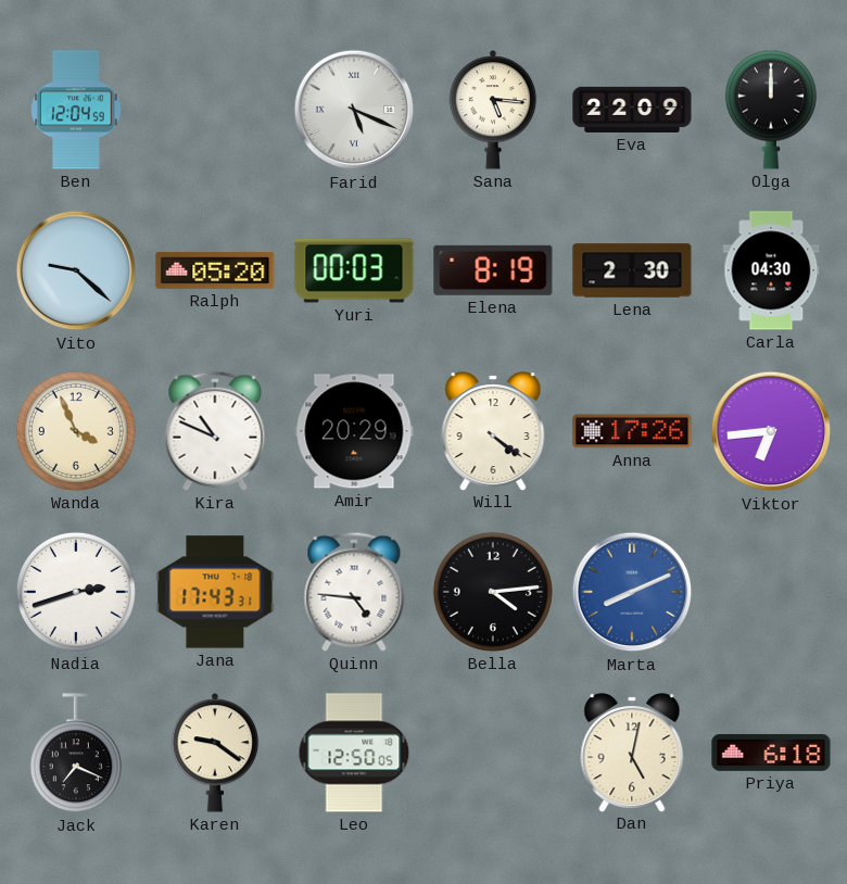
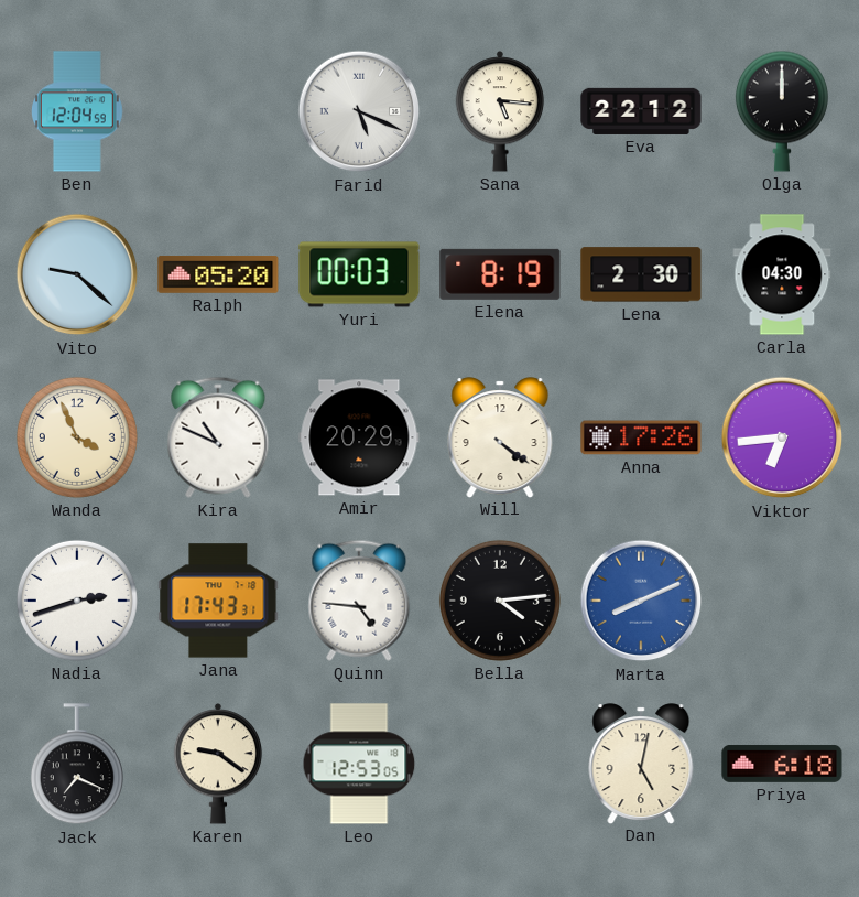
Eva: 22:09 -> 22:12
Leo: 12:50 -> 12:53
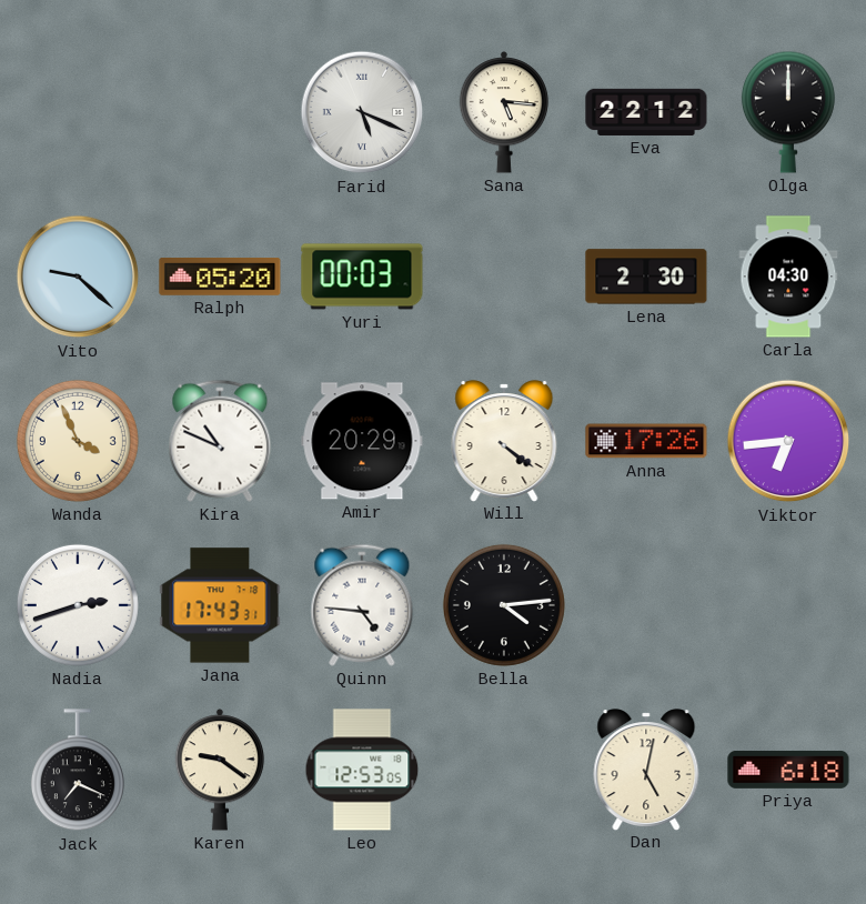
Ben: 12:04 -> none
Elena: 8:19 -> none
Marta: 8:11 -> none
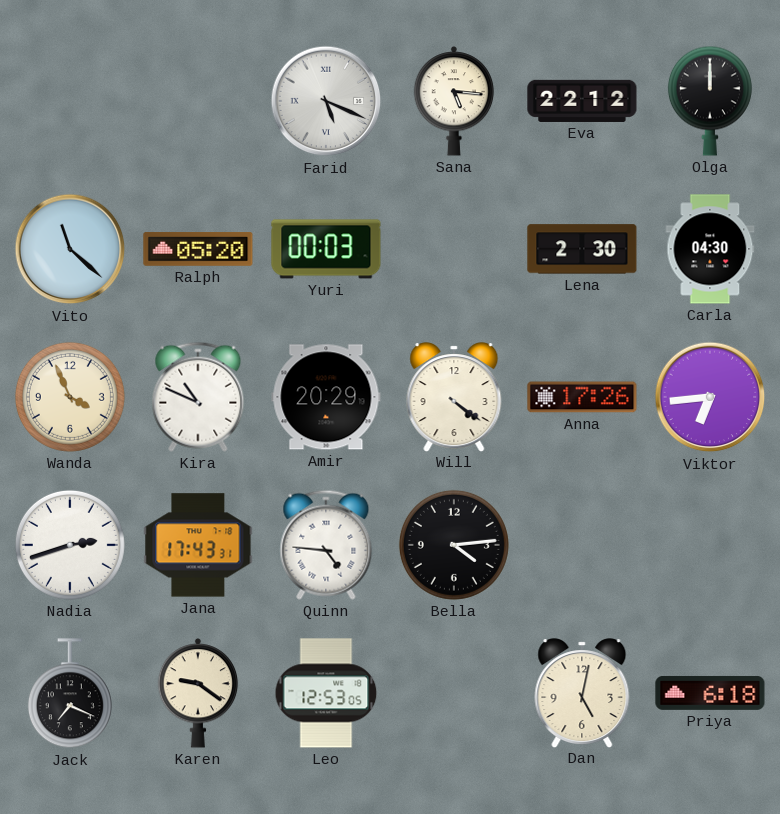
Vito: 9:22 -> 11:22
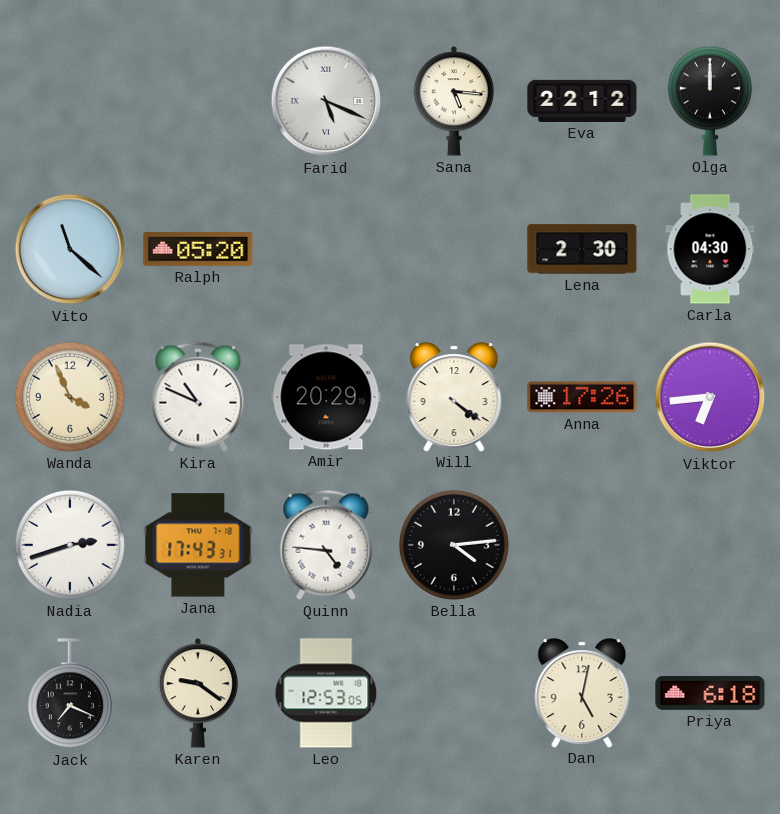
Yuri: 00:03 -> none
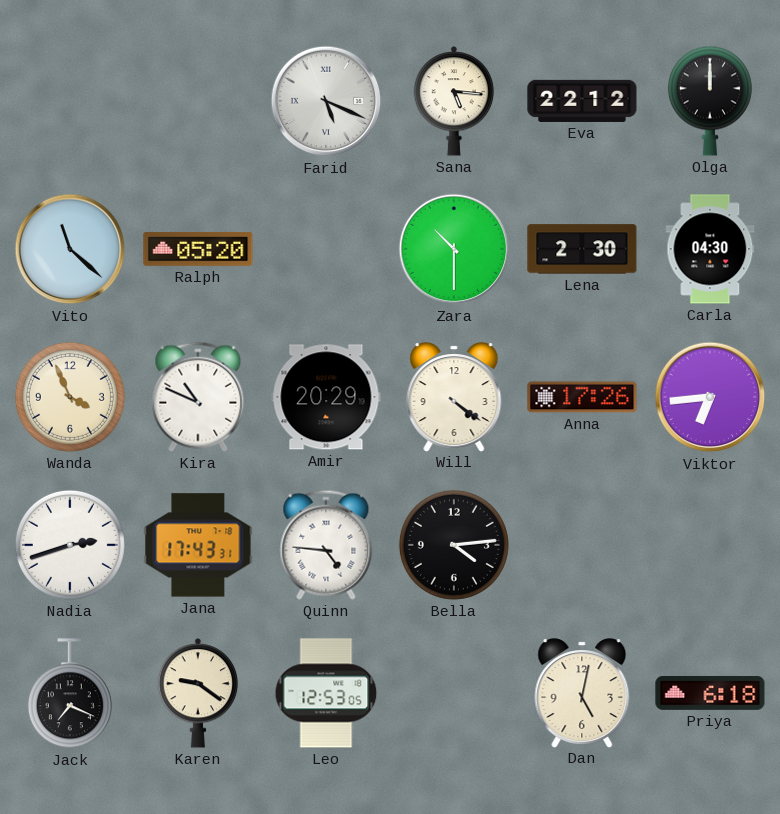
Zara: none -> 10:30
